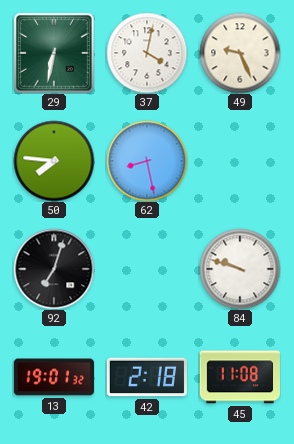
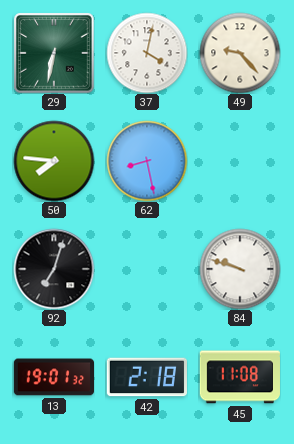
49: 9:26 -> 9:23
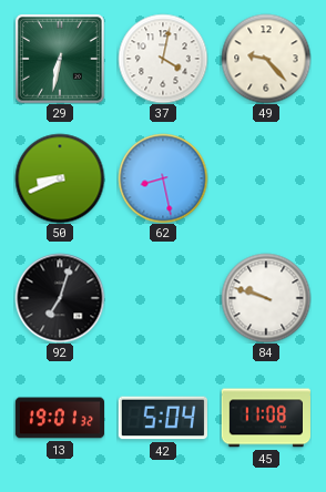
50: 7:46 -> 8:41
42: 2:18 -> 5:04
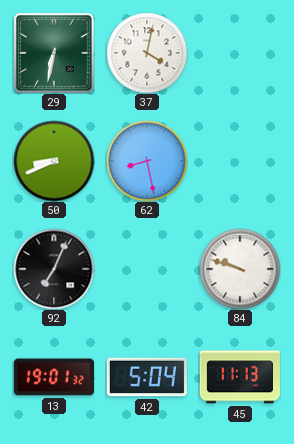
49: 9:23 -> none
92: 7:03 -> 7:04
45: 11:08 -> 11:13
